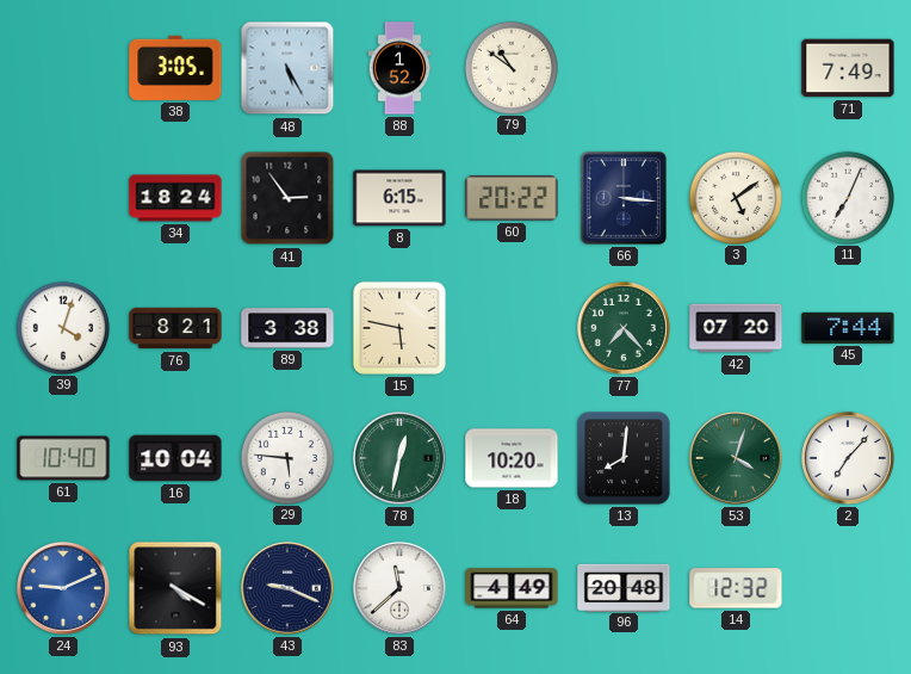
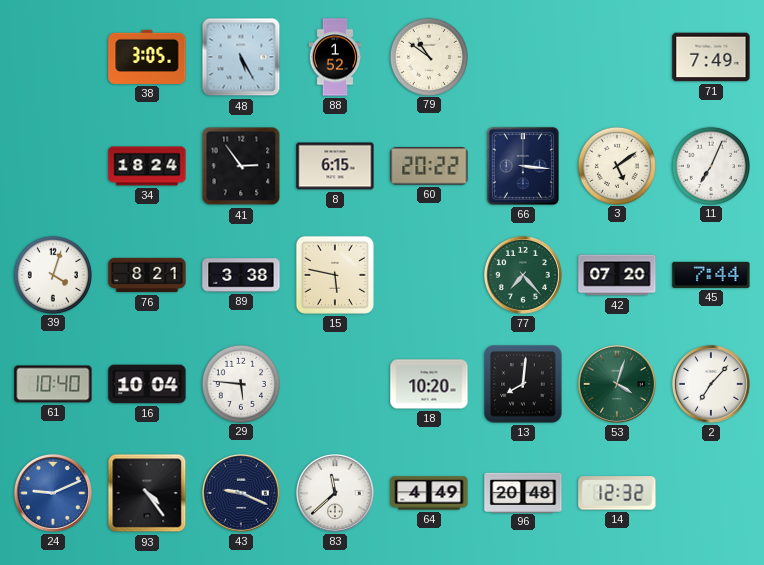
78: 12:32 -> none
93: 4:20 -> 4:24
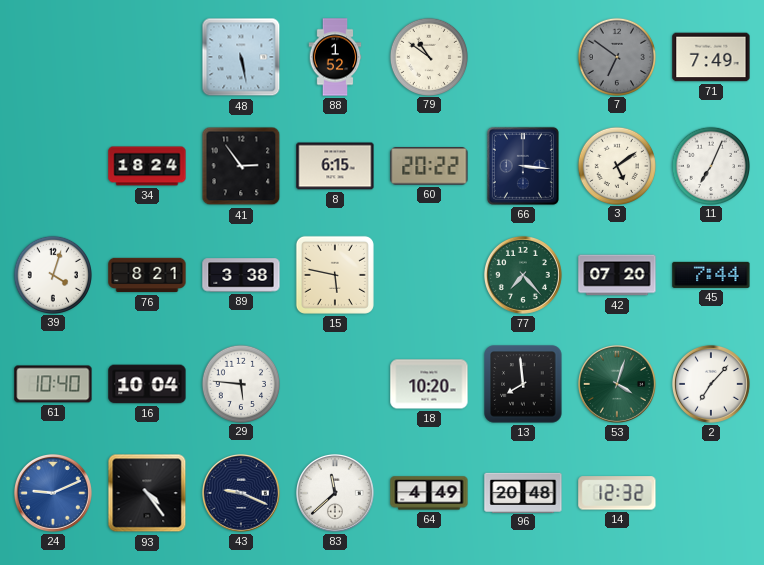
38: 3:05 -> none
48: 5:25 -> 5:28
7: none -> 6:51
13: 8:01 -> 7:59
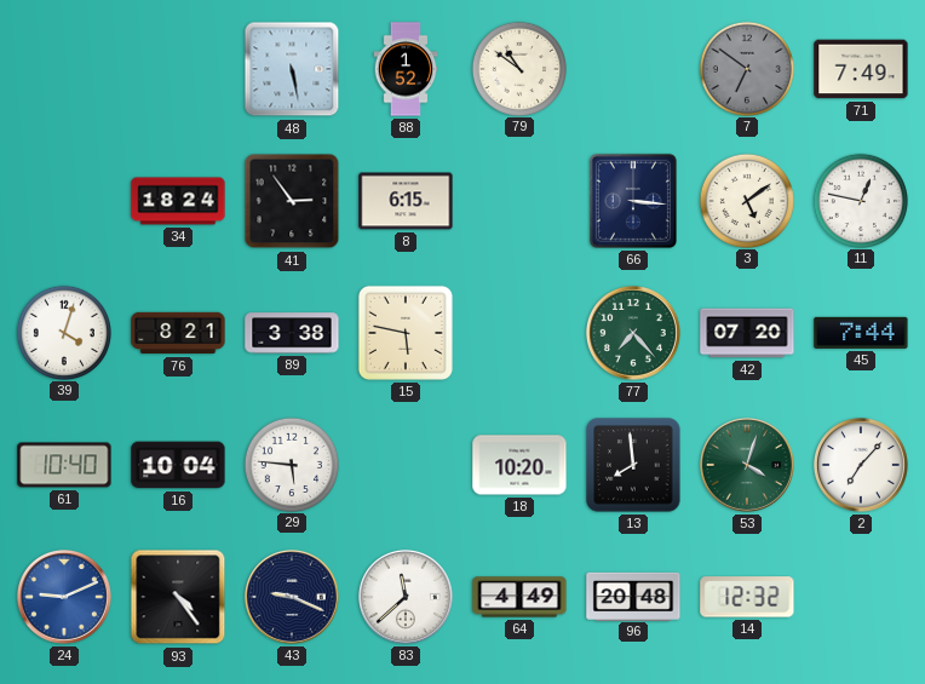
60: 20:22 -> none
11: 7:04 -> 12:47
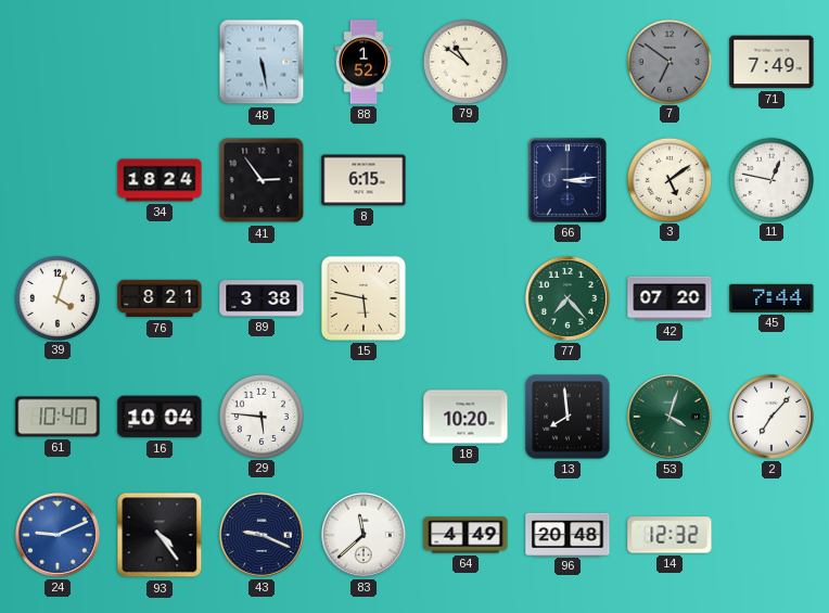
66: 3:16 -> 3:14
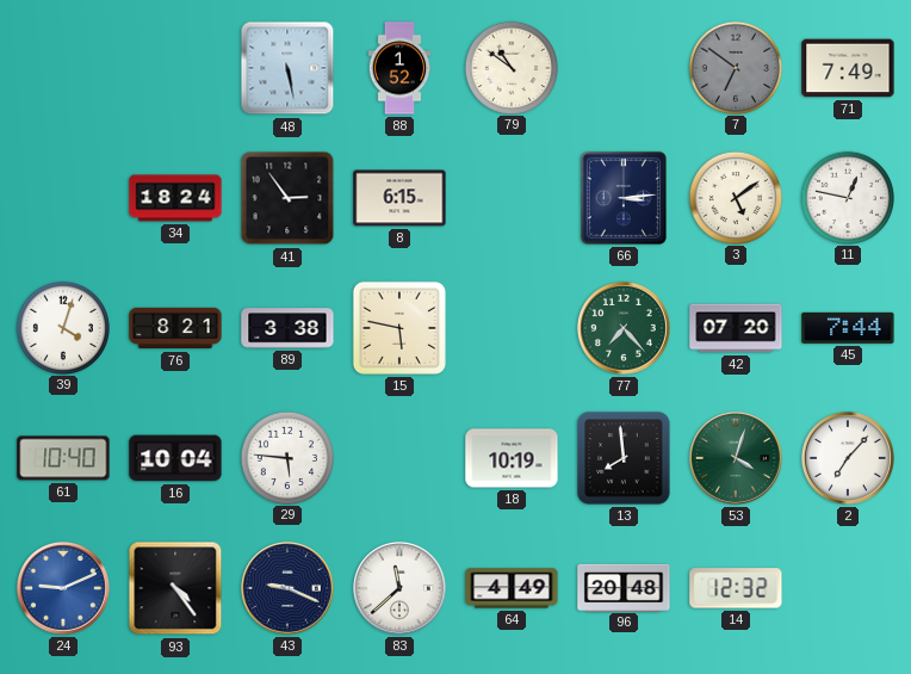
18: 10:20 -> 10:19
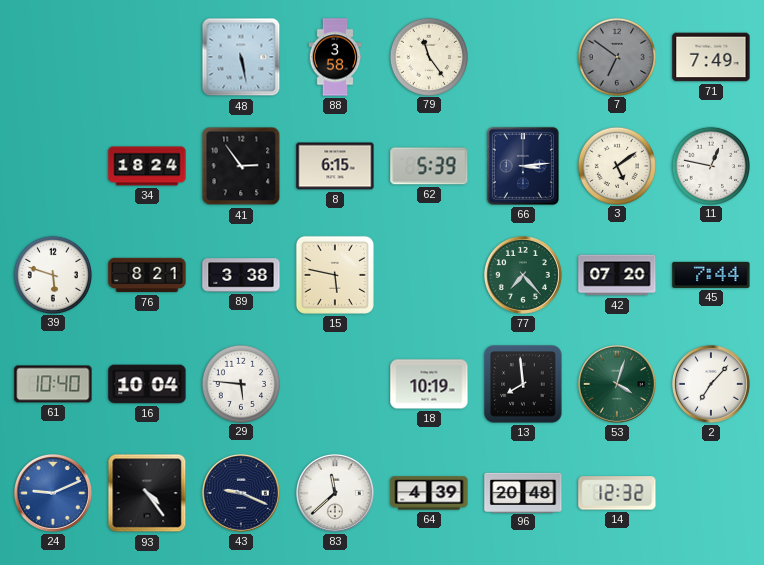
88: 1:52 -> 3:58
79: 10:51 -> 11:24
62: none -> 5:39
39: 4:03 -> 5:48
64: 4:49 -> 4:39
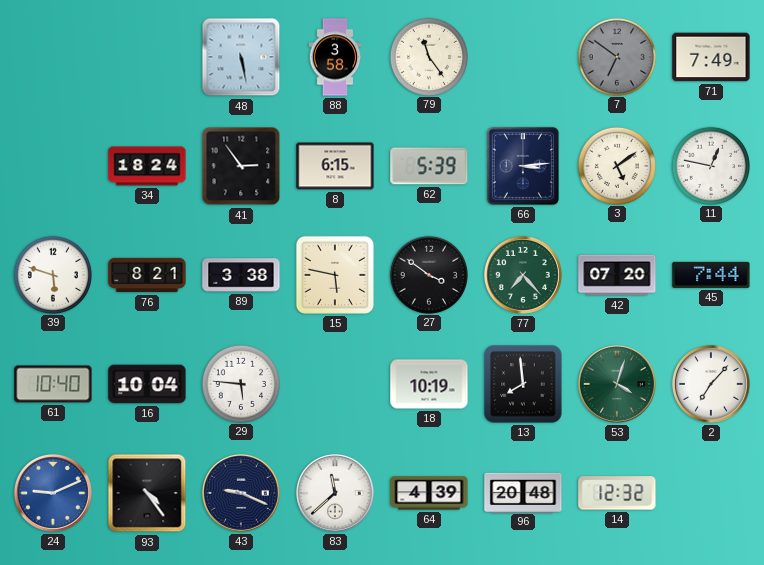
27: none -> 3:51
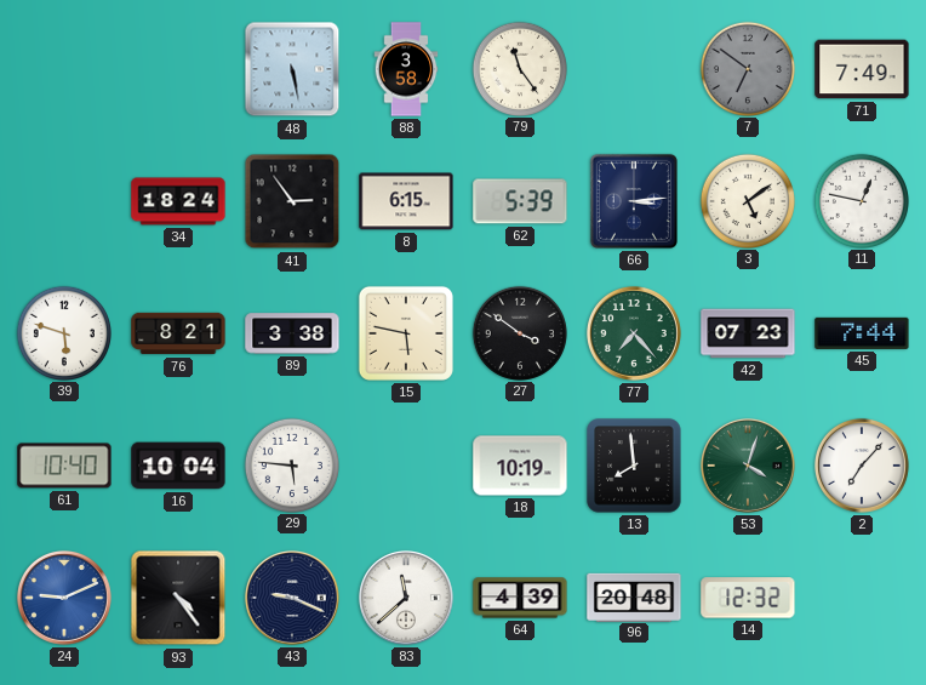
42: 07:20 -> 07:23
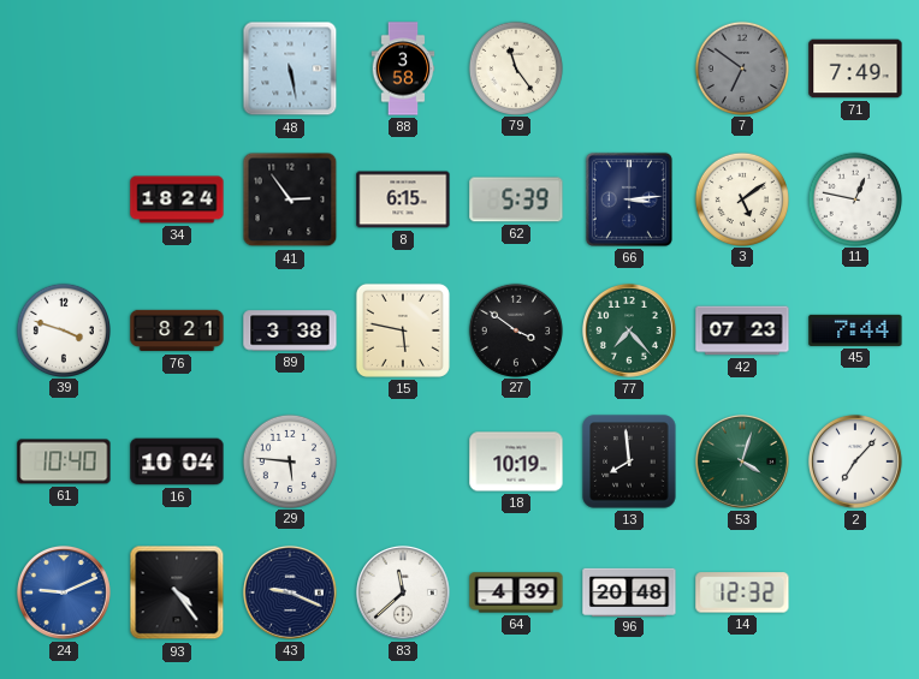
39: 5:48 -> 3:48
